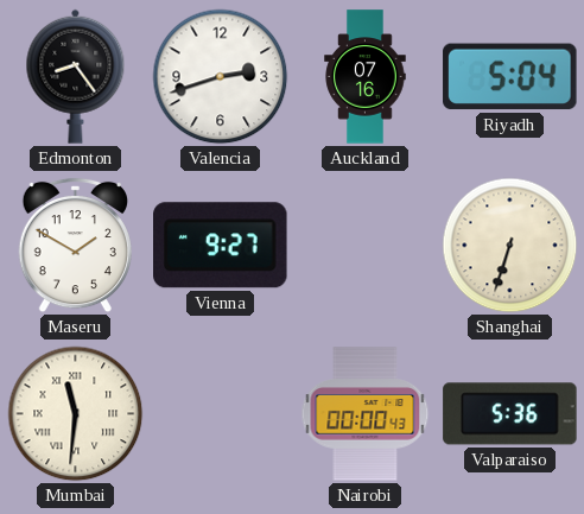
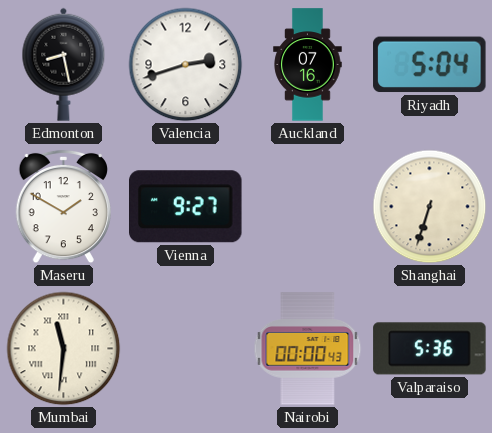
Edmonton: 8:24 -> 8:28
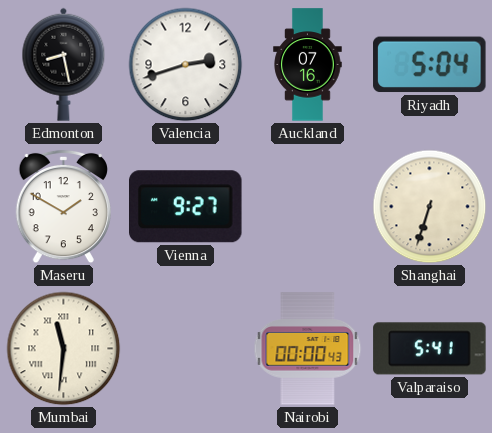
Valparaiso: 5:36 -> 5:41
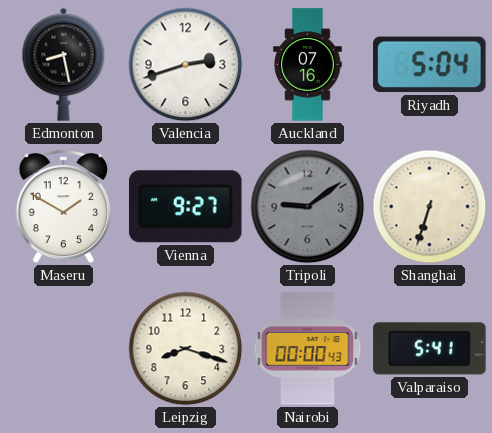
Tripoli: none -> 9:09
Mumbai: 11:31 -> none
Leipzig: none -> 8:18
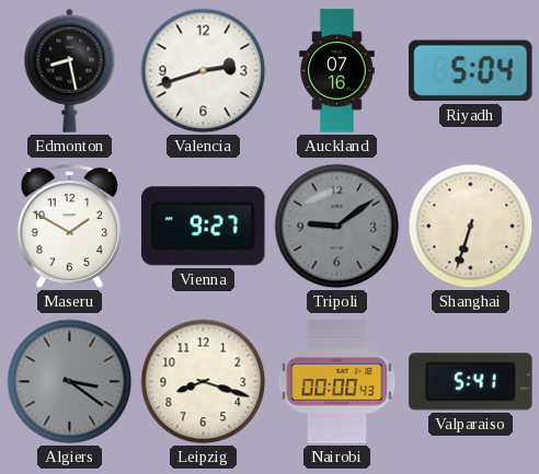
Algiers: none -> 3:21
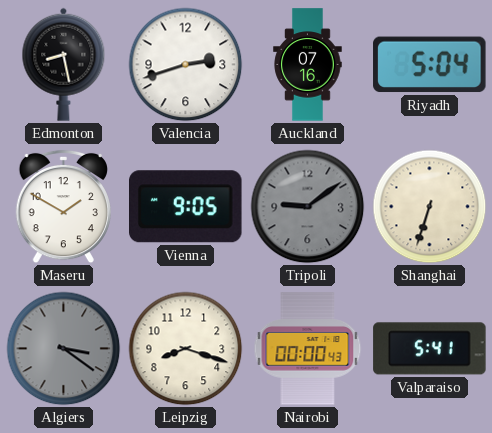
Vienna: 9:27 -> 9:05
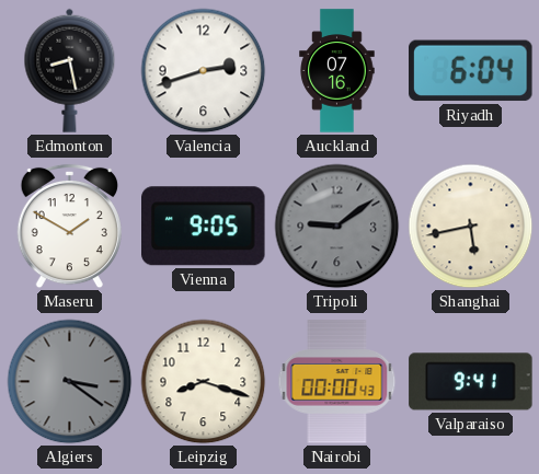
Riyadh: 5:04 -> 6:04
Shanghai: 6:33 -> 5:43
Valparaiso: 5:41 -> 9:41
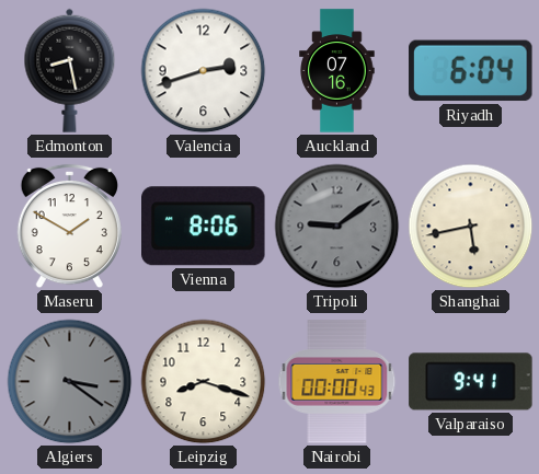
Vienna: 9:05 -> 8:06
